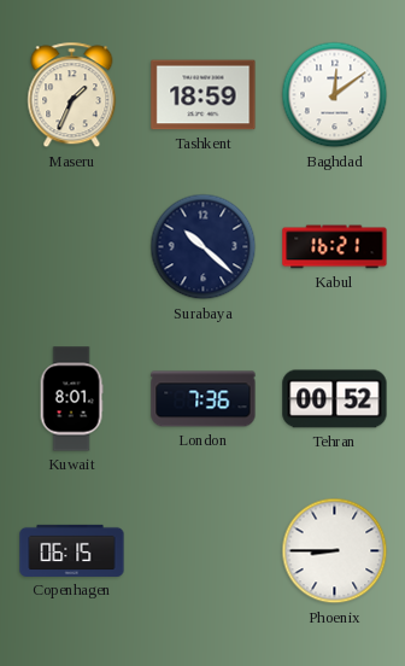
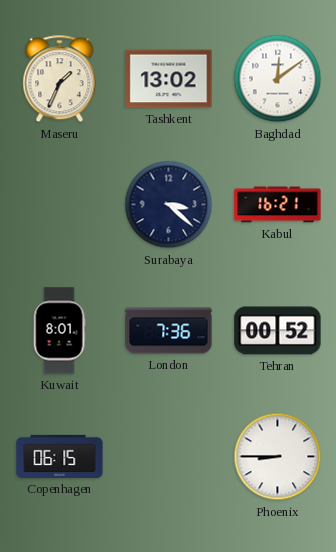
Tashkent: 18:59 -> 13:02
Surabaya: 10:22 -> 3:22
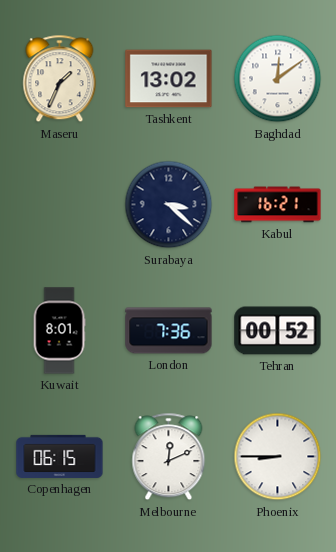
Melbourne: none -> 12:11
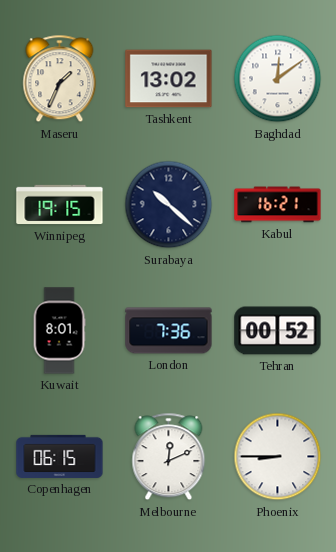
Winnipeg: none -> 19:15
Surabaya: 3:22 -> 10:22
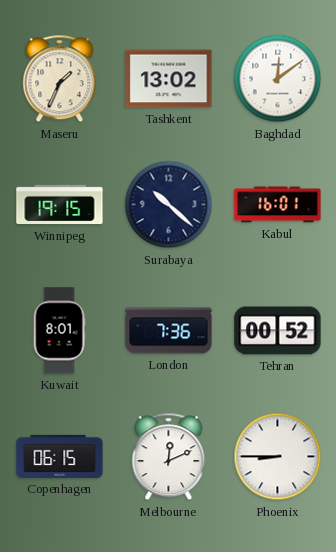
Kabul: 16:21 -> 16:01
